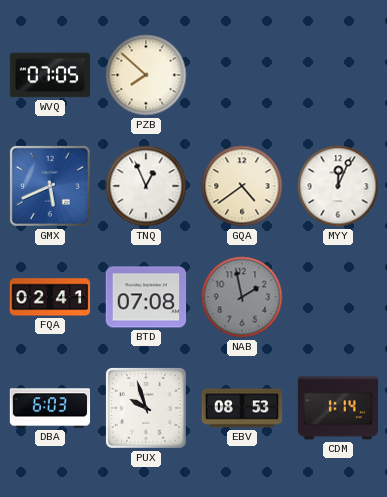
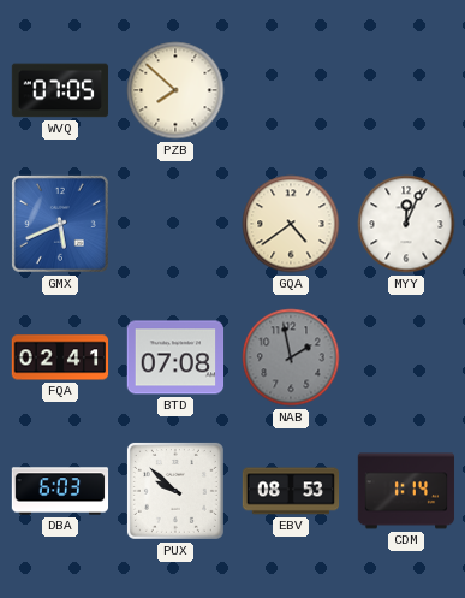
TNQ: 12:56 -> none
PUX: 9:57 -> 9:52
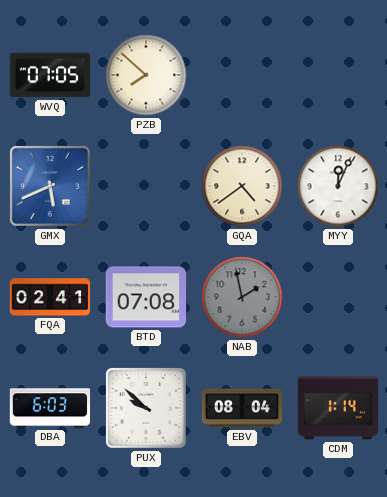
EBV: 08:53 -> 08:04
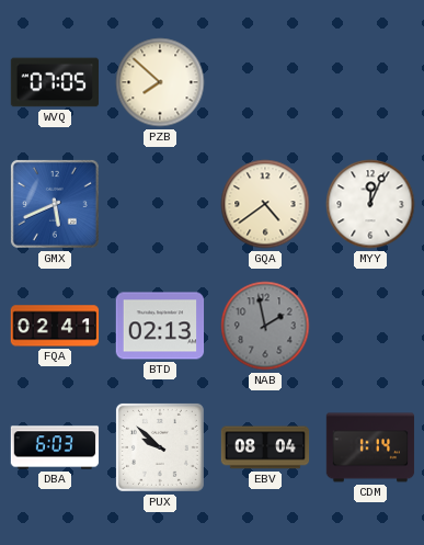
BTD: 07:08 -> 02:13
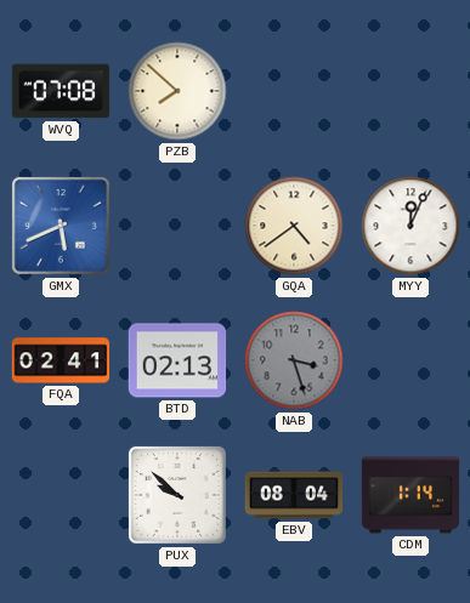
WVQ: 07:05 -> 07:08
NAB: 1:58 -> 3:27
DBA: 6:03 -> none
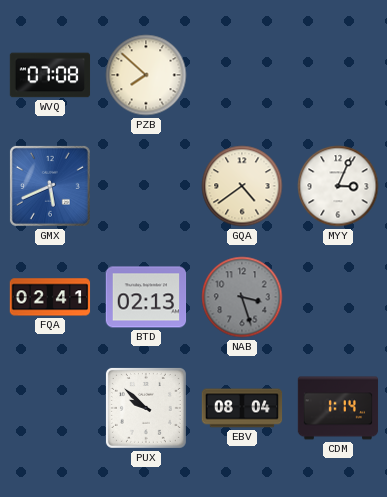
MYY: 12:04 -> 3:04
